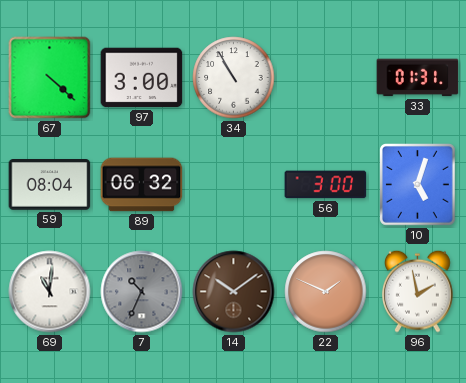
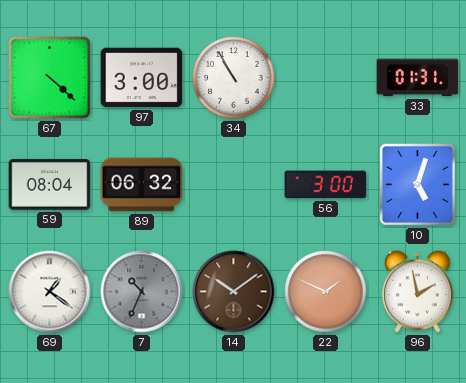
69: 11:01 -> 1:21
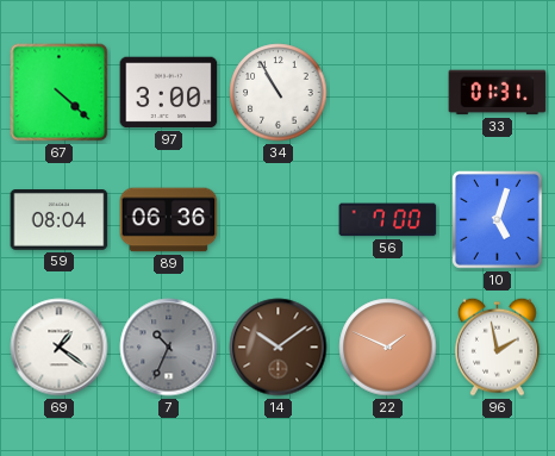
89: 06:32 -> 06:36
56: 3:00 -> 7:00
